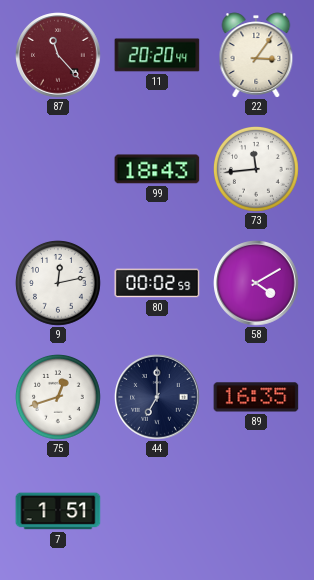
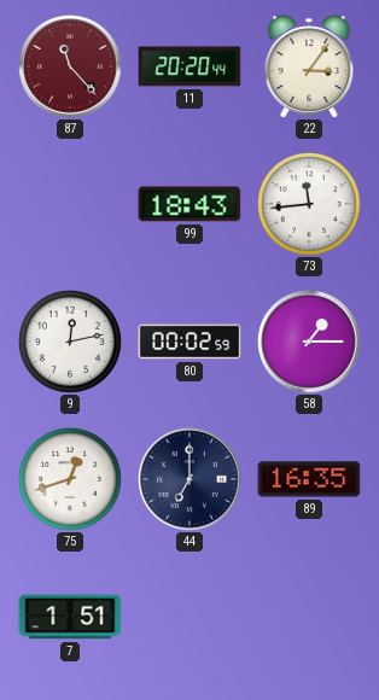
58: 4:10 -> 1:15
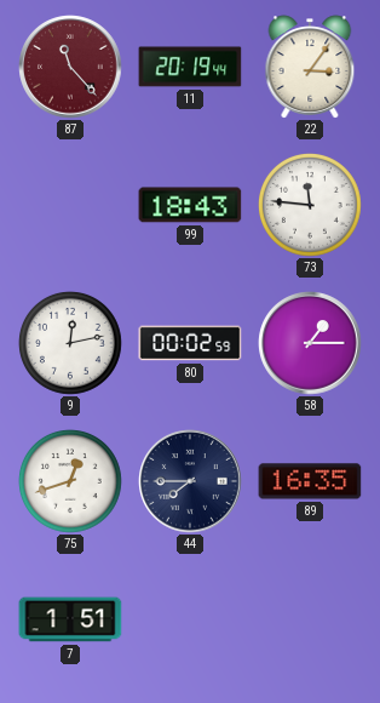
11: 20:20 -> 20:19
73: 11:44 -> 11:46
44: 7:00 -> 7:45
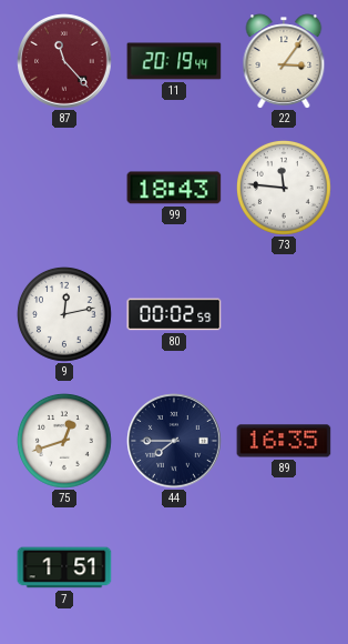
58: 1:15 -> none
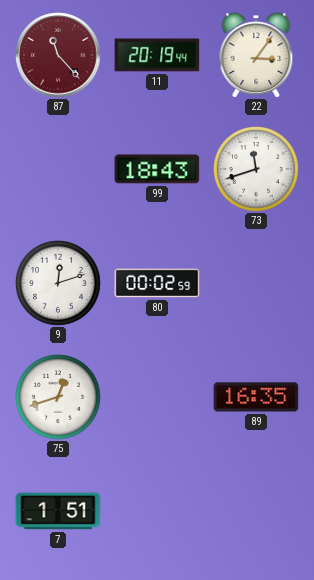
73: 11:46 -> 11:42
9: 12:13 -> 12:12
44: 7:45 -> none
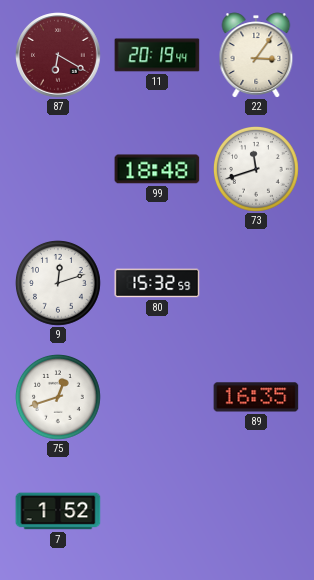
87: 11:23 -> 6:20
99: 18:43 -> 18:48
80: 00:02 -> 15:32
7: 1:51 -> 1:52
